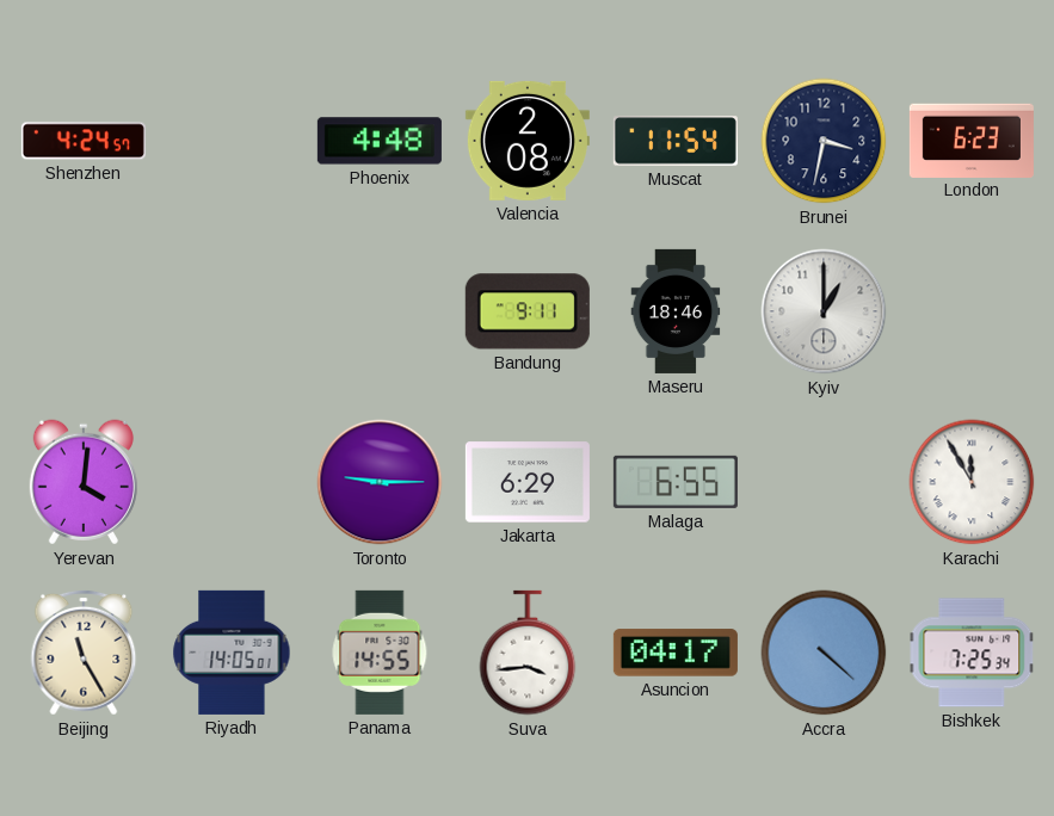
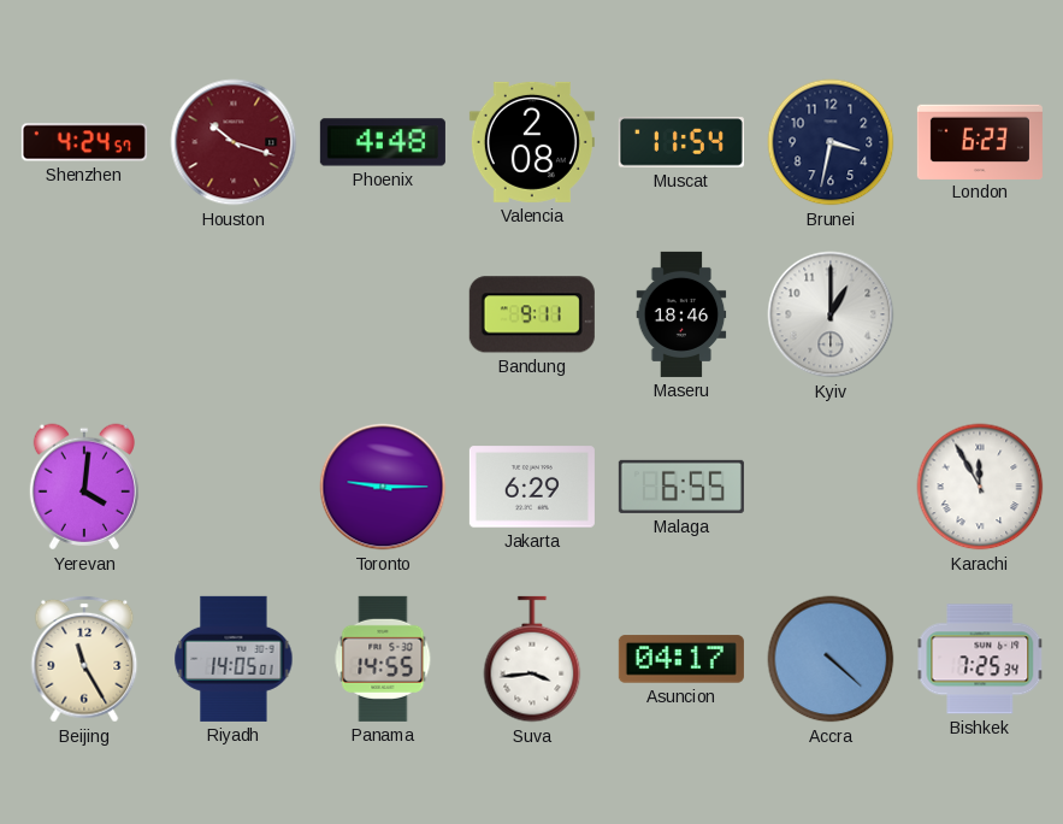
Houston: none -> 10:18
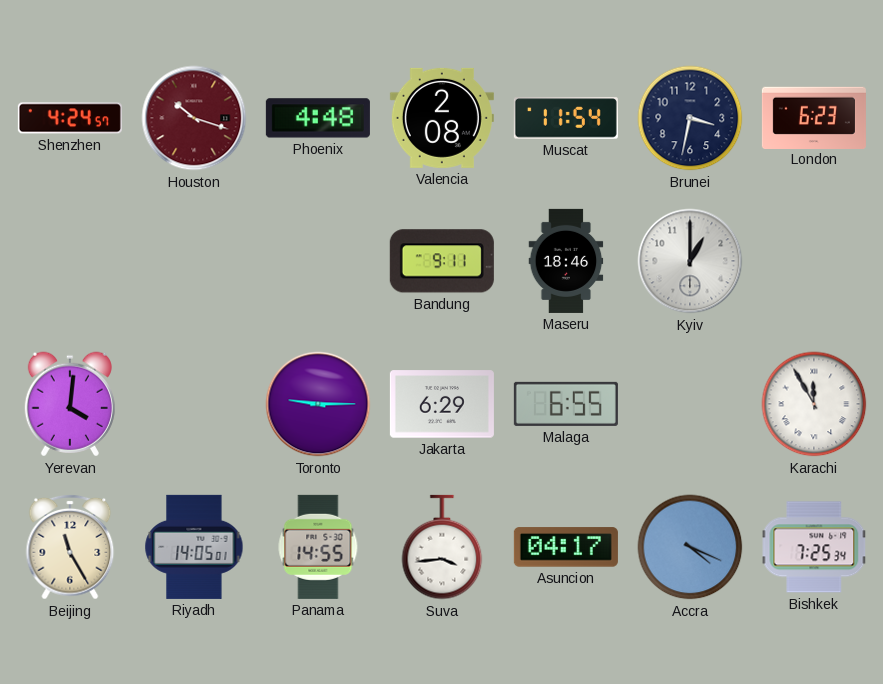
Accra: 4:22 -> 4:19
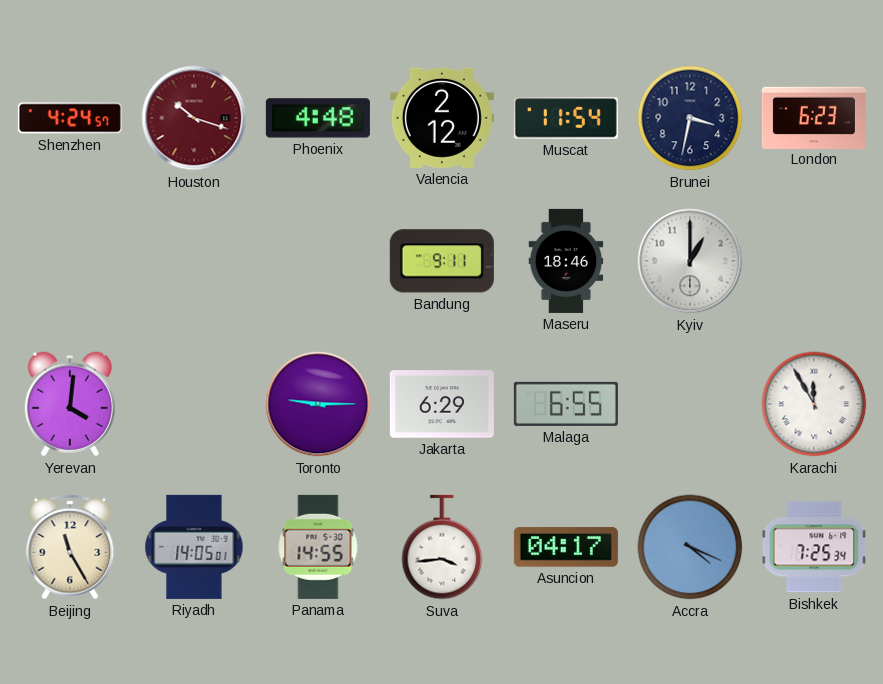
Valencia: 2:08 -> 2:12
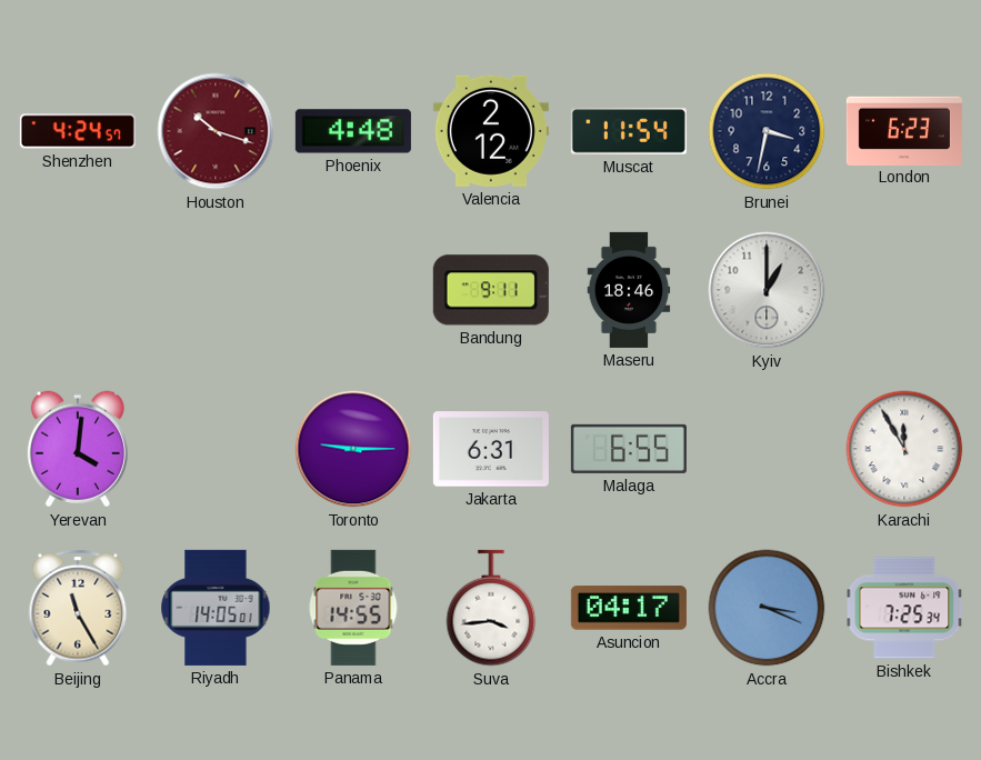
Jakarta: 6:29 -> 6:31
Accra: 4:19 -> 3:19
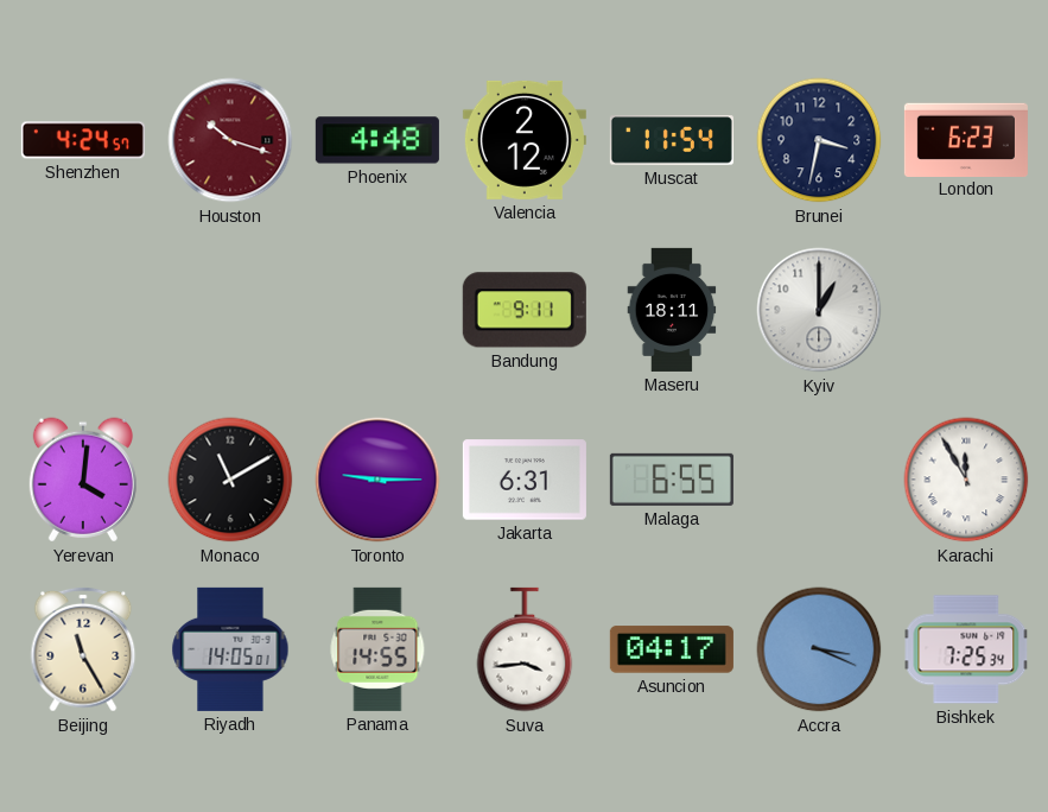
Maseru: 18:46 -> 18:11
Monaco: none -> 11:10
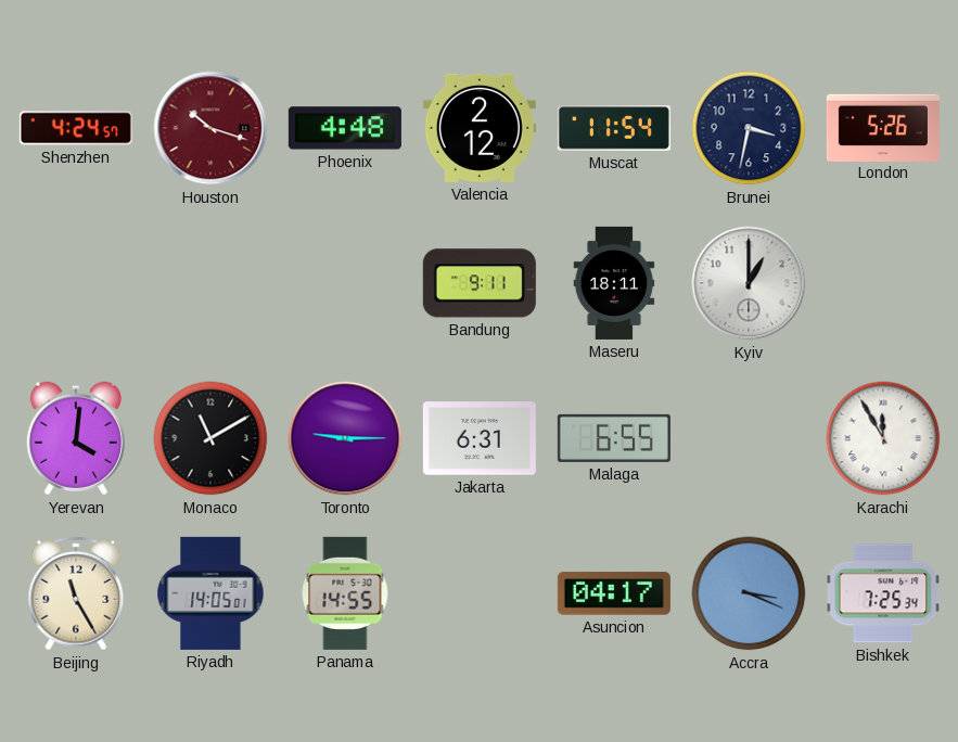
London: 6:23 -> 5:26
Suva: 3:44 -> none
